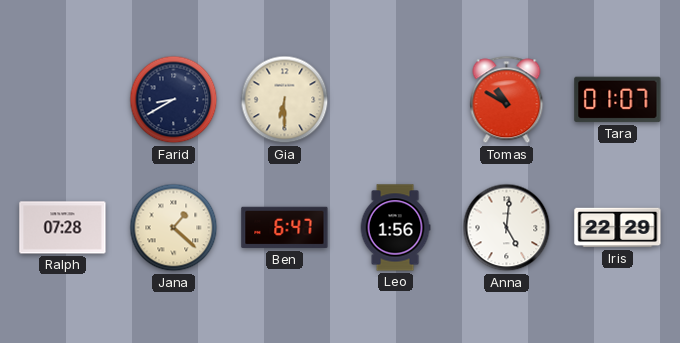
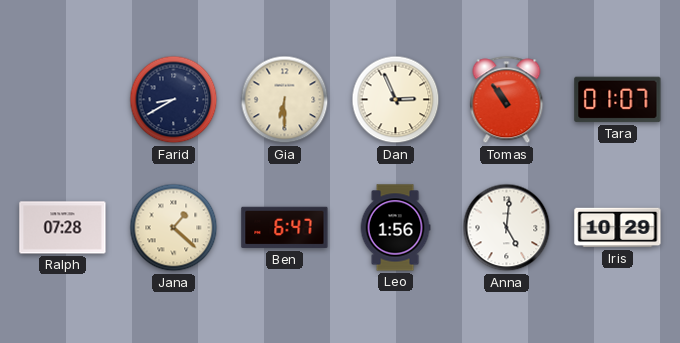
Dan: none -> 2:56
Tomas: 10:50 -> 10:54
Iris: 22:29 -> 10:29
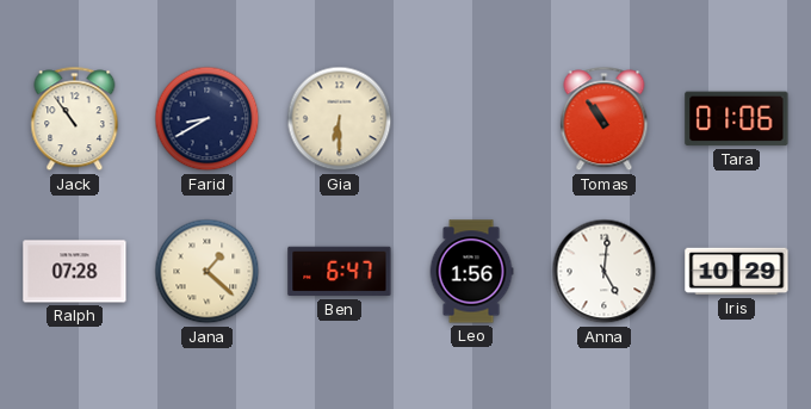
Jack: none -> 10:54
Dan: 2:56 -> none
Tara: 01:07 -> 01:06
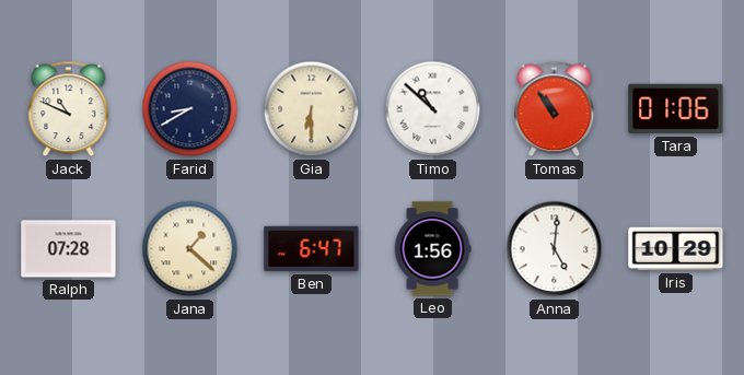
Jack: 10:54 -> 10:49
Timo: none -> 10:52
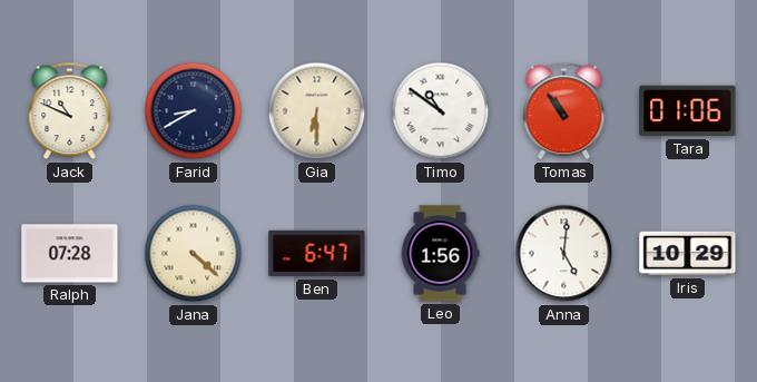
Timo: 10:52 -> 10:51
Jana: 1:22 -> 4:22
